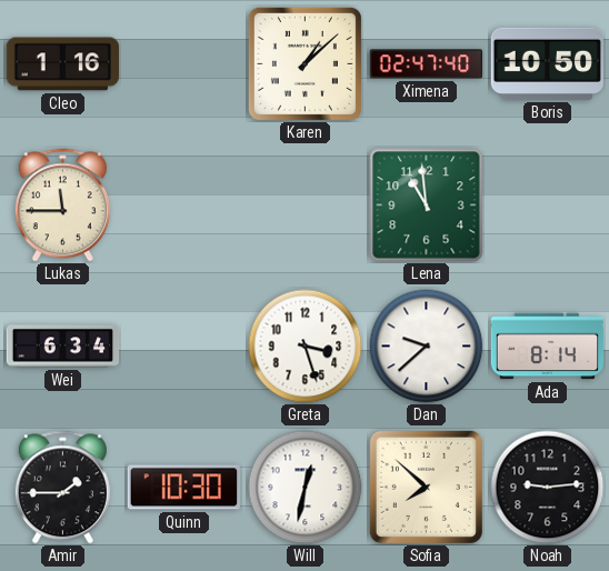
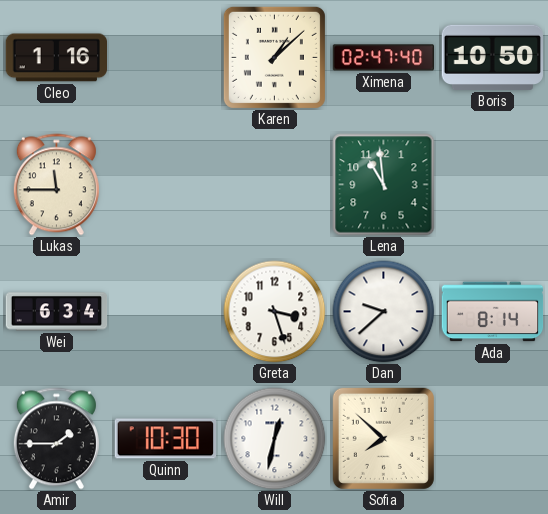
Noah: 9:14 -> none
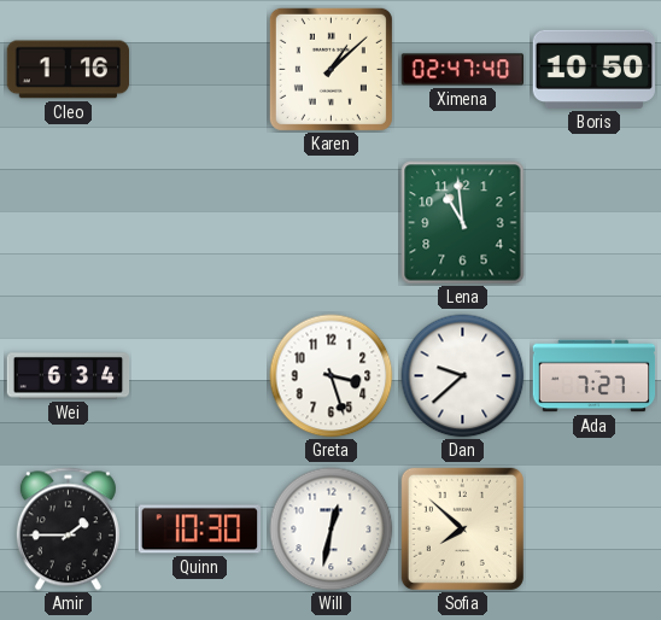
Lukas: 11:45 -> none
Ada: 8:14 -> 7:27
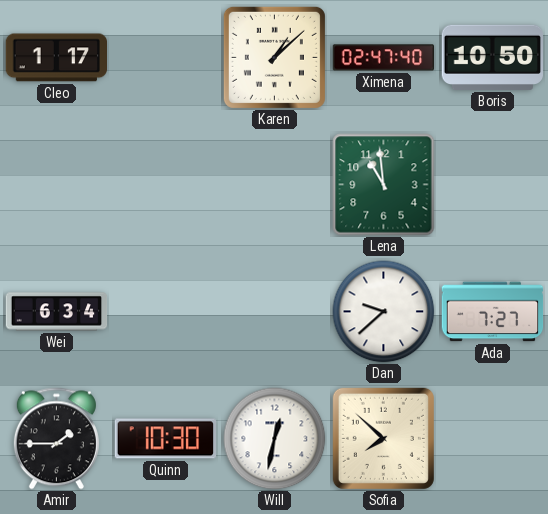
Cleo: 1:16 -> 1:17
Greta: 3:27 -> none
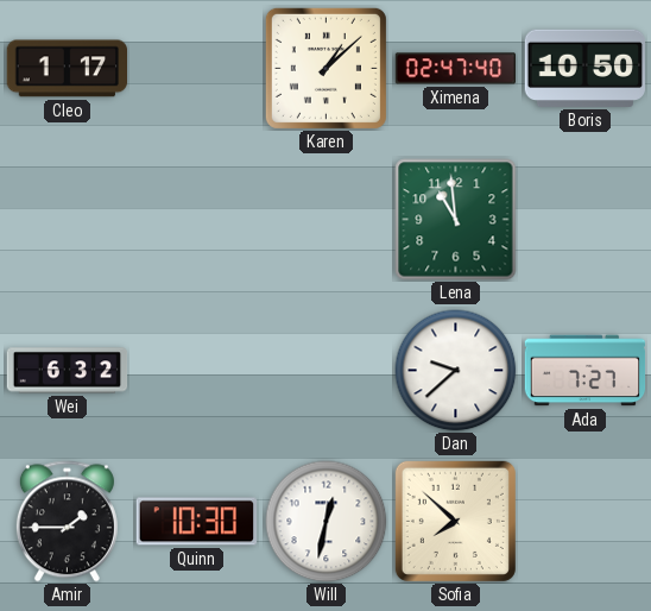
Wei: 6:34 -> 6:32
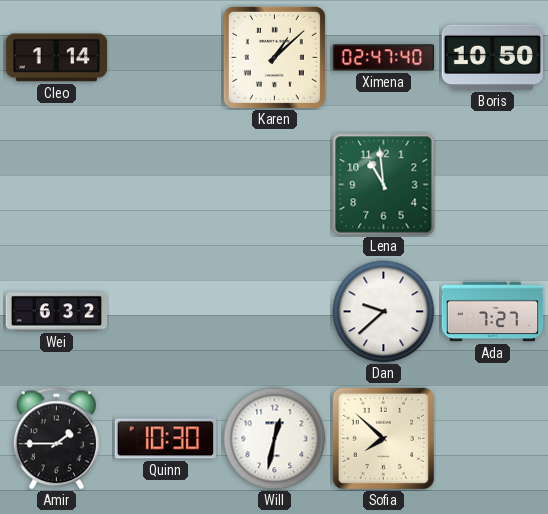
Cleo: 1:17 -> 1:14
